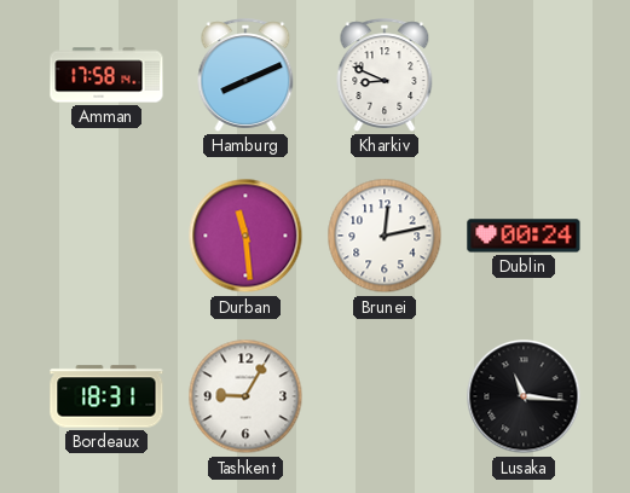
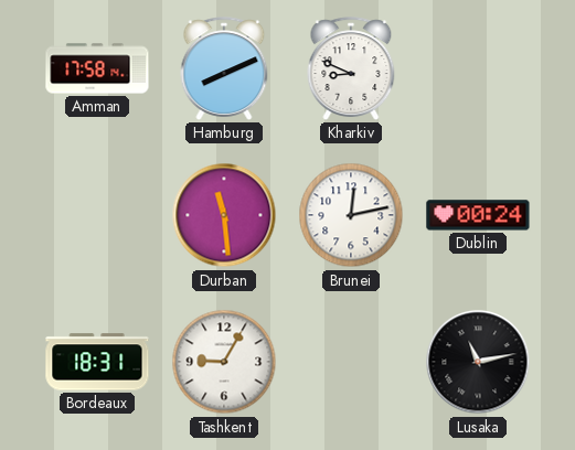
Lusaka: 11:16 -> 11:13
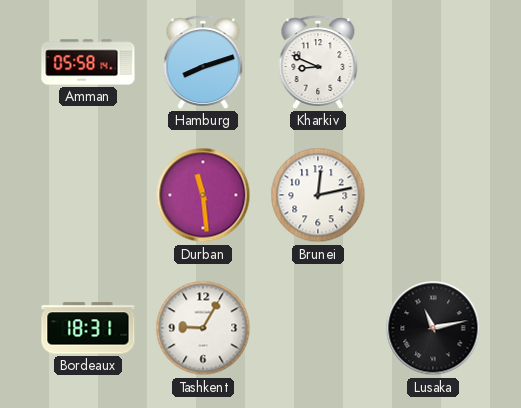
Amman: 17:58 -> 05:58
Hamburg: 8:11 -> 8:12
Dublin: 00:24 -> none
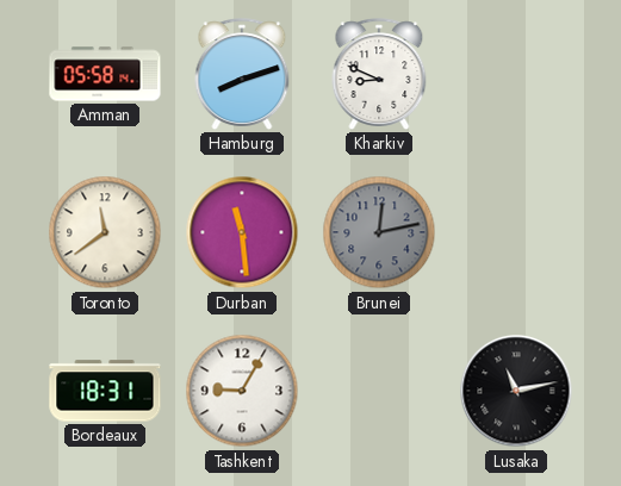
Toronto: none -> 11:39
Brunei dial: white -> grey
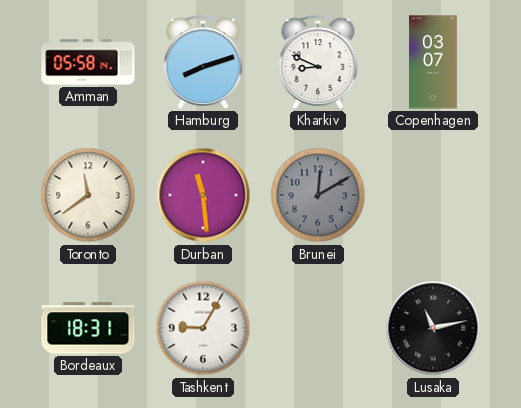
Copenhagen: none -> 03:07
Brunei: 12:13 -> 12:10
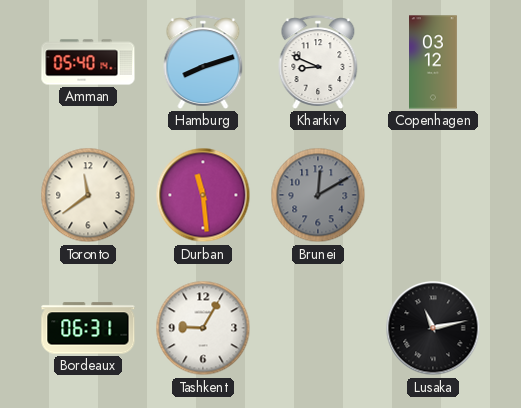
Amman: 05:58 -> 05:40
Copenhagen: 03:07 -> 03:12
Bordeaux: 18:31 -> 06:31
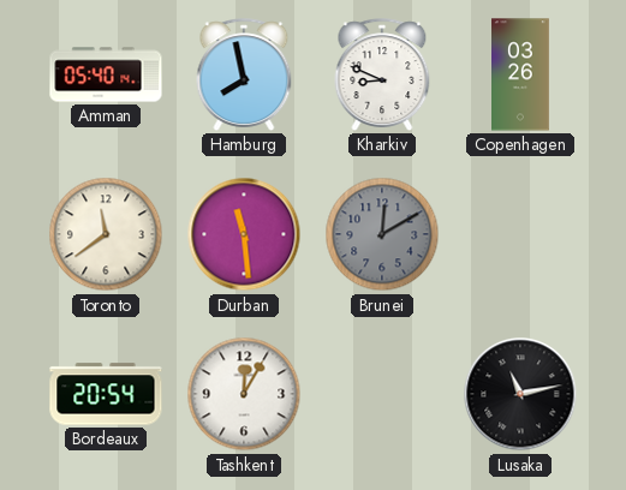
Hamburg: 8:12 -> 7:58
Copenhagen: 03:12 -> 03:26
Bordeaux: 06:31 -> 20:54
Tashkent: 9:05 -> 12:05
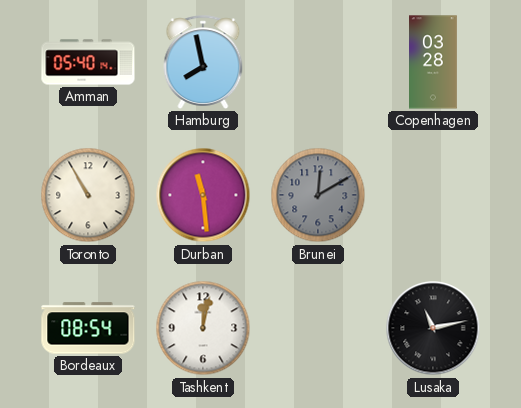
Kharkiv: 8:49 -> none
Copenhagen: 03:26 -> 03:28
Toronto: 11:39 -> 10:55
Bordeaux: 20:54 -> 08:54
Tashkent: 12:05 -> 12:02
